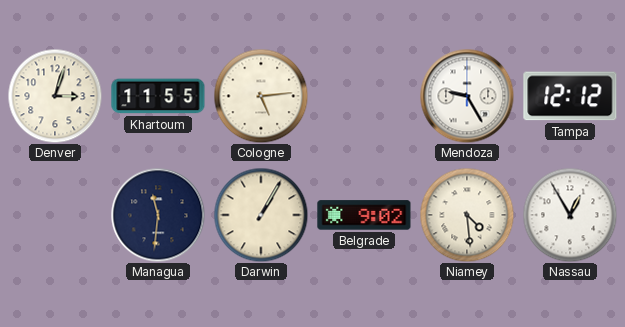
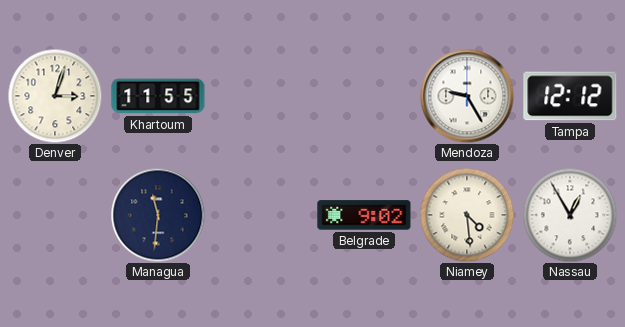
Cologne: 5:14 -> none
Darwin: 1:05 -> none
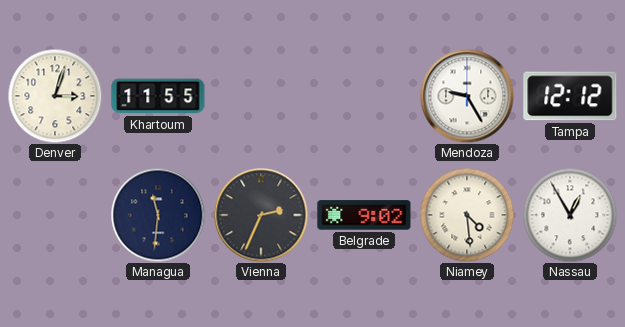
Vienna: none -> 2:34
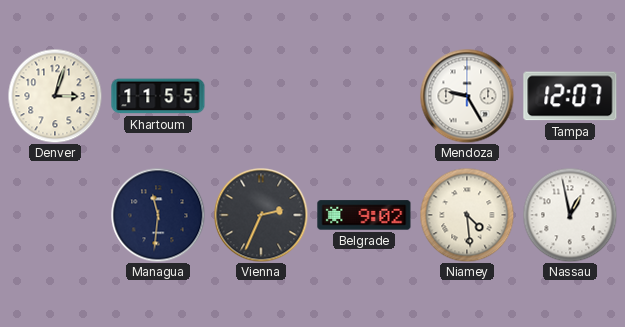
Tampa: 12:12 -> 12:07
Nassau: 12:55 -> 12:58
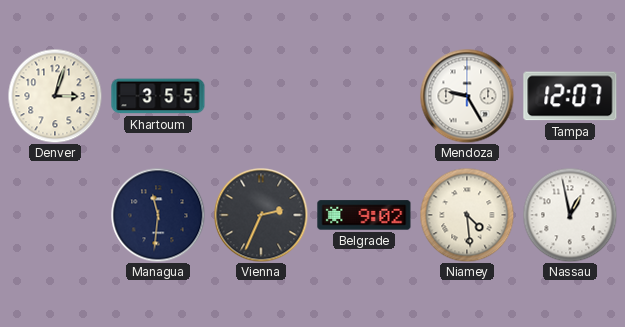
Khartoum: 11:55 -> 3:55
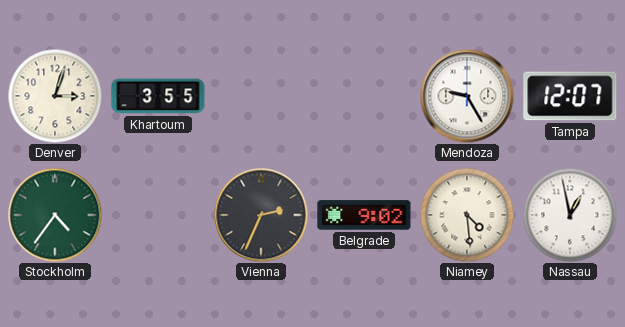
Stockholm: none -> 4:36
Managua: 11:31 -> none
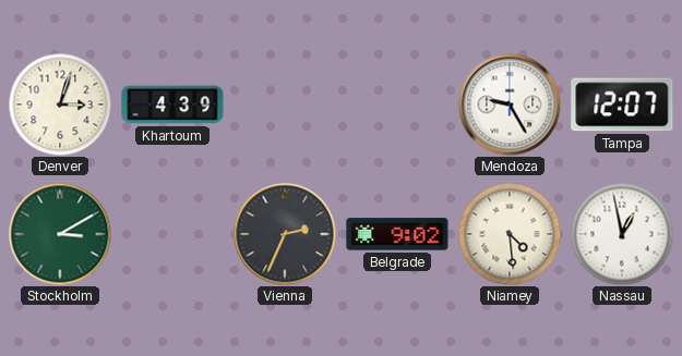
Khartoum: 3:55 -> 4:39
Stockholm: 4:36 -> 3:10
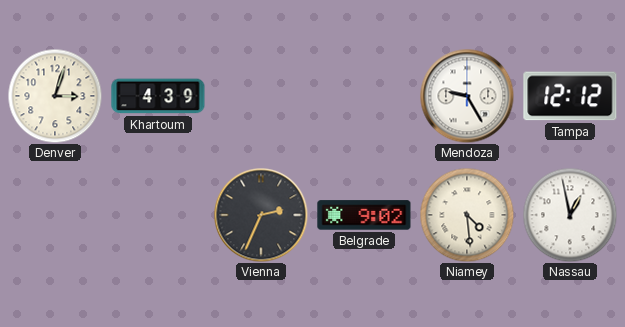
Tampa: 12:07 -> 12:12
Stockholm: 3:10 -> none
